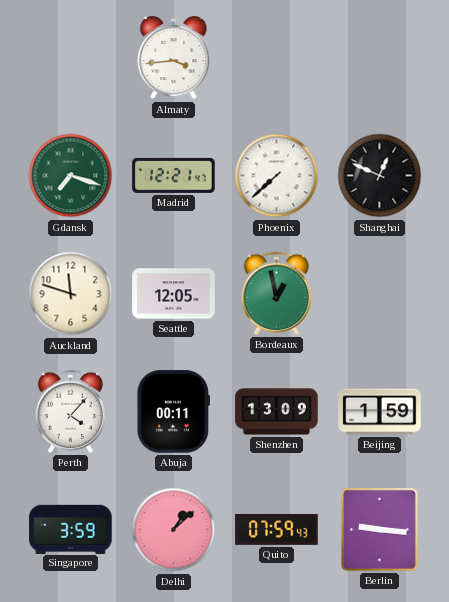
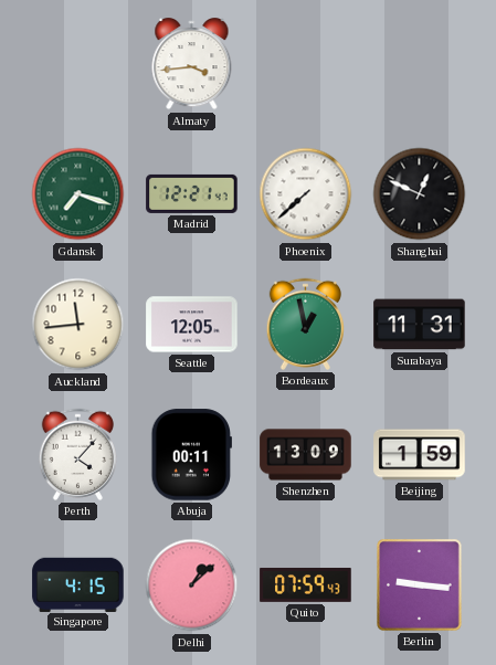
Auckland: 11:48 -> 11:44
Surabaya: none -> 11:31
Singapore: 3:59 -> 4:15
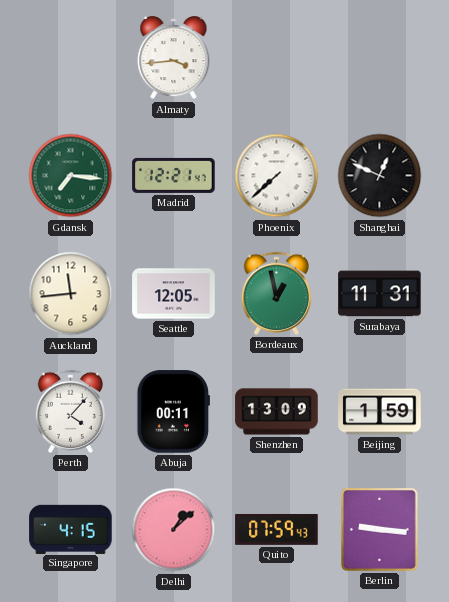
Gdansk: 7:18 -> 7:16
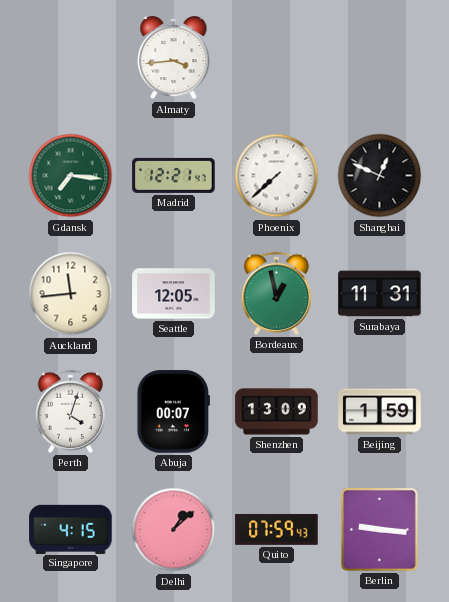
Perth: 4:07 -> 4:03
Abuja: 00:11 -> 00:07
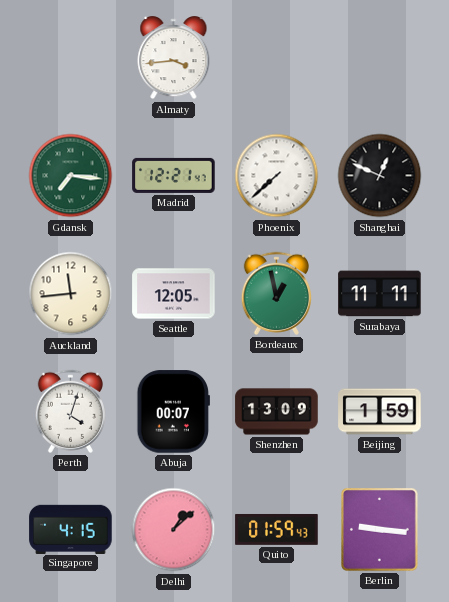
Surabaya: 11:31 -> 11:11
Quito: 07:59 -> 01:59
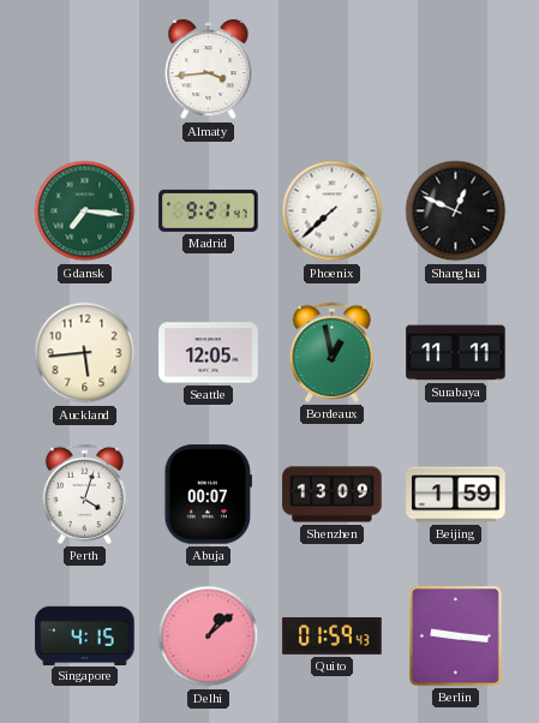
Madrid: 12:21 -> 9:21
Auckland: 11:44 -> 5:44
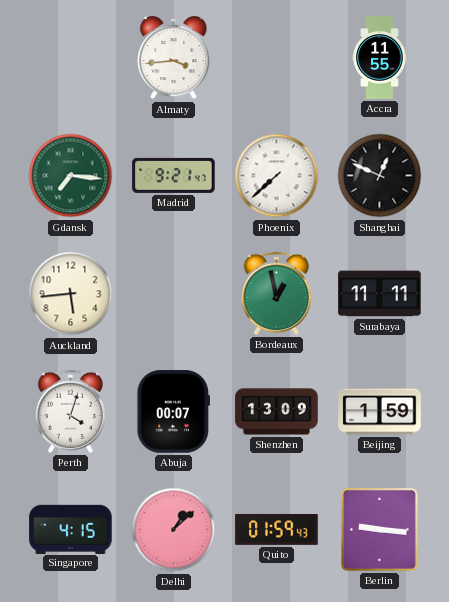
Accra: none -> 11:55
Seattle: 12:05 -> none
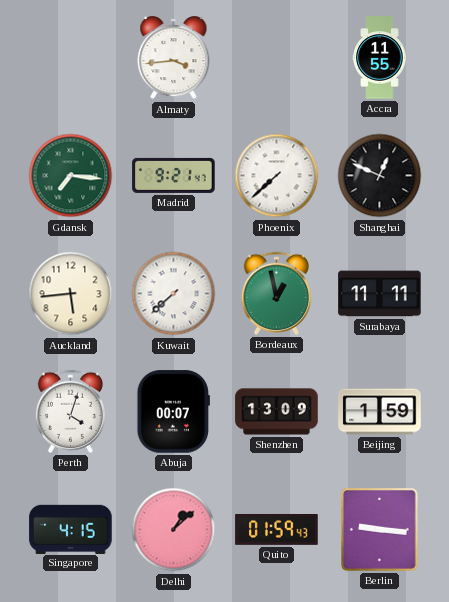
Kuwait: none -> 7:38
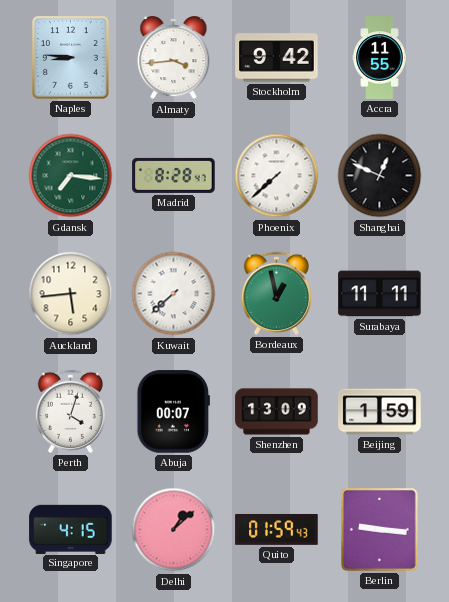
Naples: none -> 8:46
Stockholm: none -> 9:42
Madrid: 9:21 -> 8:28
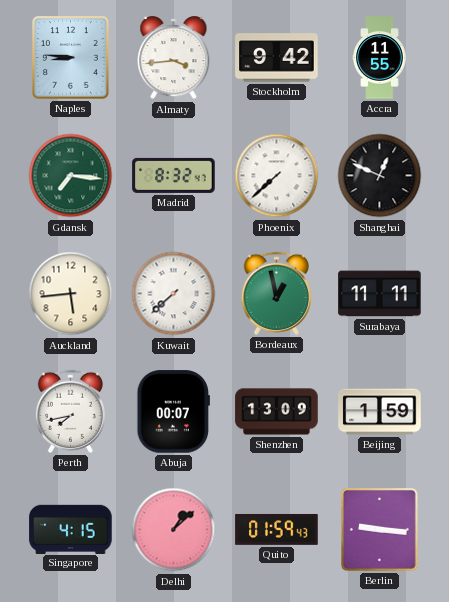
Madrid: 8:28 -> 8:32
Perth: 4:03 -> 7:43
